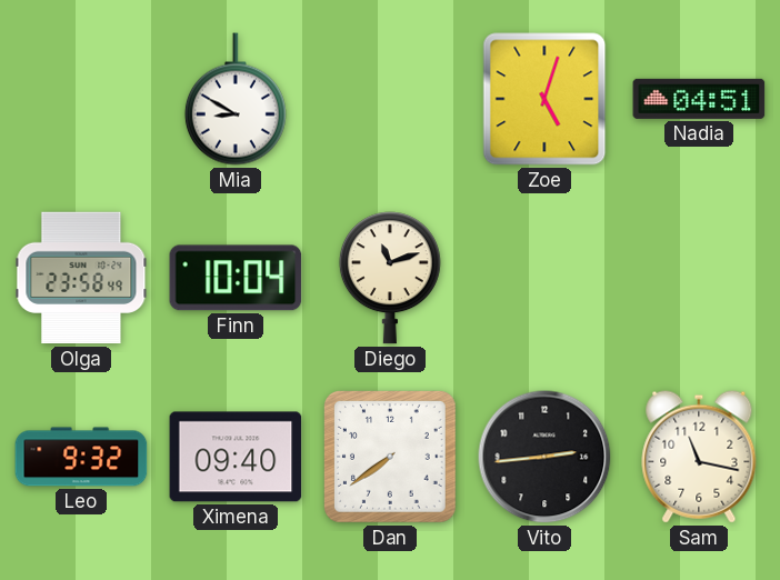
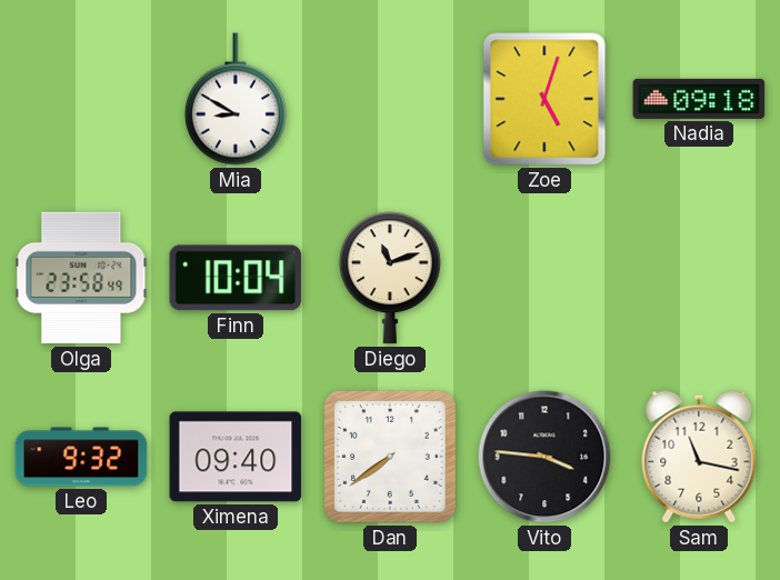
Nadia: 04:51 -> 09:18
Vito: 2:44 -> 3:46
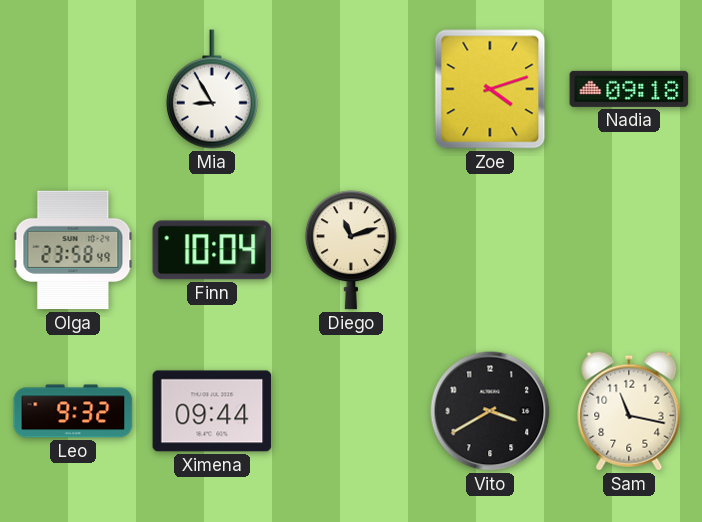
Mia: 8:50 -> 8:55
Zoe: 5:03 -> 4:12
Ximena: 09:40 -> 09:44
Dan: 7:39 -> none
Vito: 3:46 -> 3:40
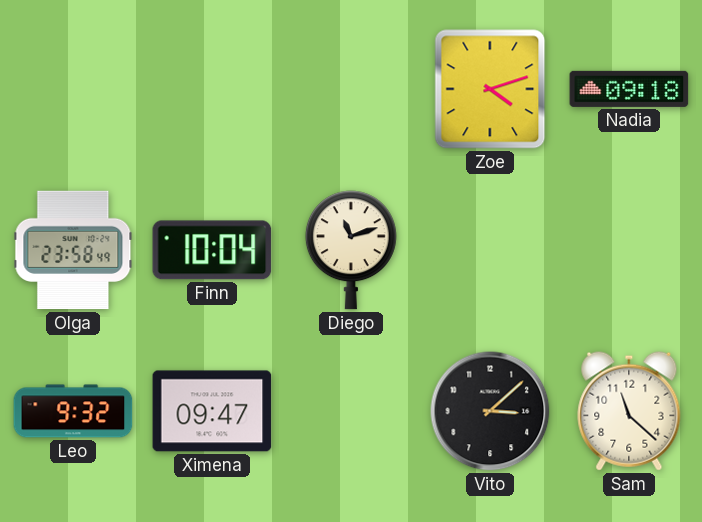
Mia: 8:55 -> none
Ximena: 09:44 -> 09:47
Vito: 3:40 -> 3:08
Sam: 11:17 -> 11:22
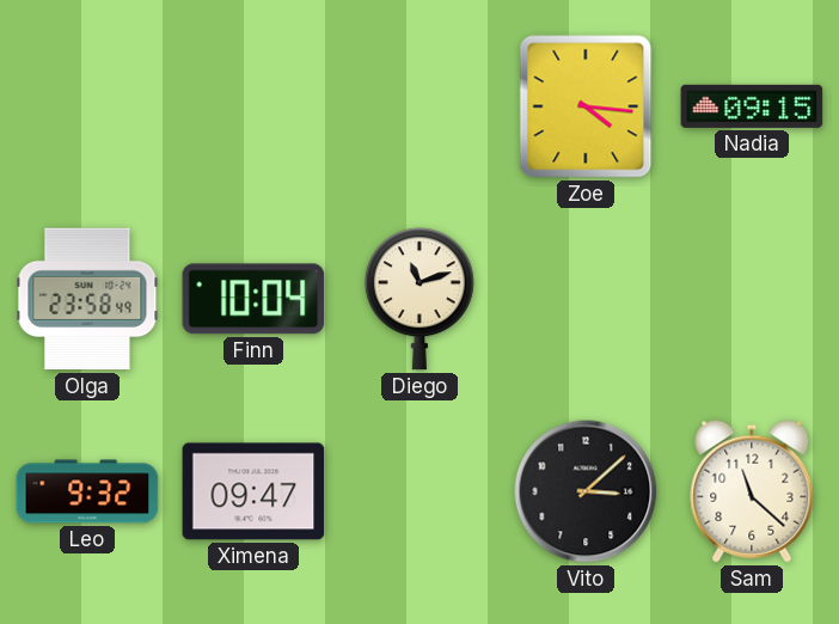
Zoe: 4:12 -> 4:16
Nadia: 09:18 -> 09:15
